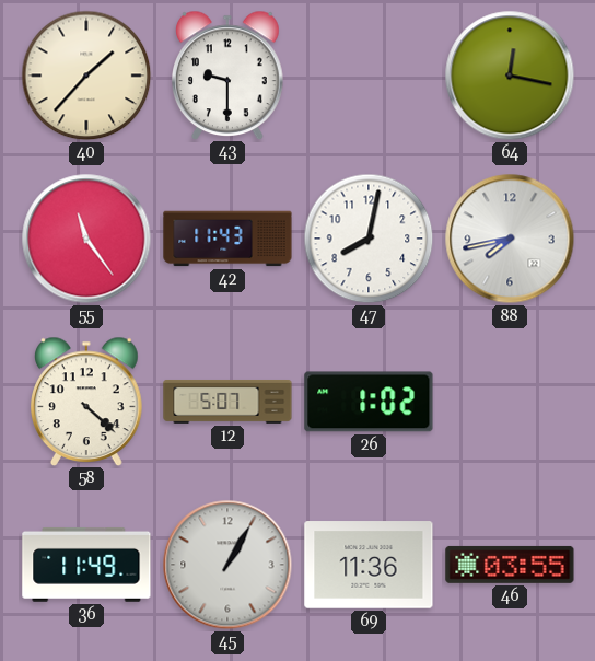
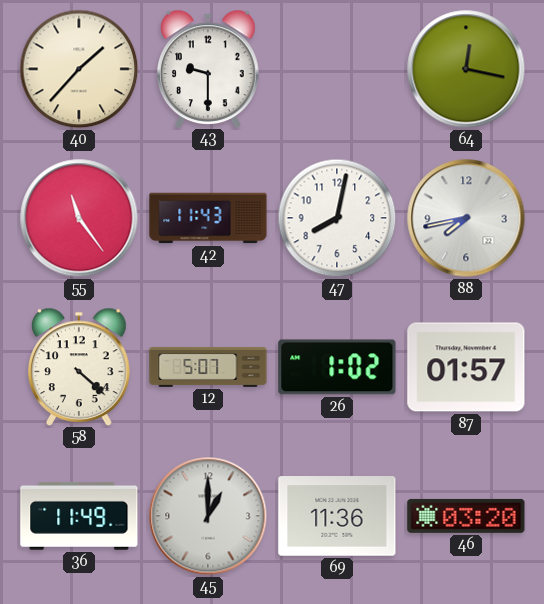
87: none -> 01:57
45: 1:05 -> 1:00
46: 03:55 -> 03:20
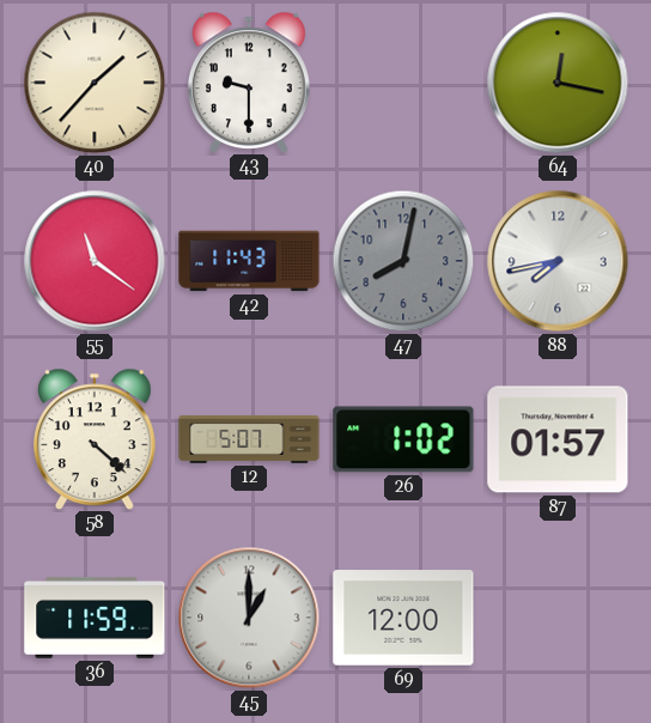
55: 11:24 -> 11:21
47 dial: white -> grey
36: 11:49 -> 11:59
69: 11:36 -> 12:00
46: 03:20 -> none
